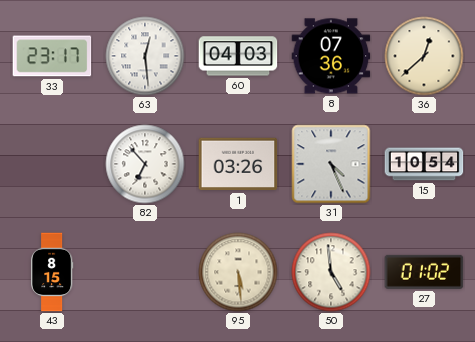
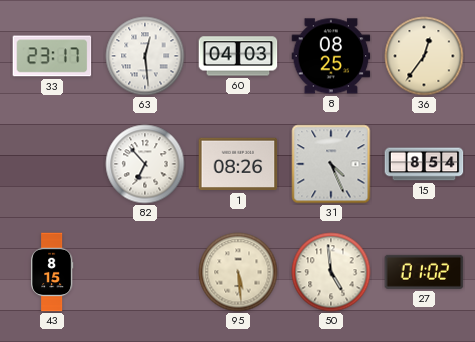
8: 07:36 -> 08:25
36: 12:38 -> 12:36
1: 03:26 -> 08:26
15: 10:54 -> 8:54
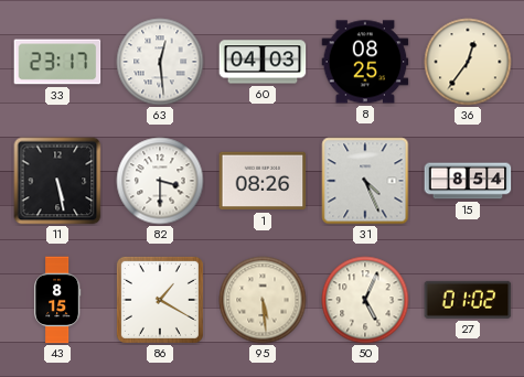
11: none -> 5:28
82: 6:53 -> 3:30
86: none -> 1:20
50: 4:59 -> 5:04
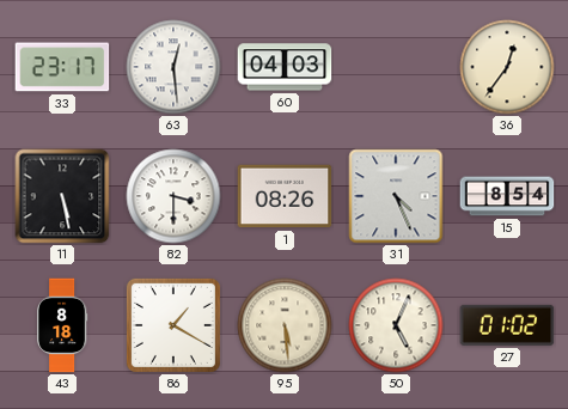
8: 08:25 -> none
43: 8:15 -> 8:18
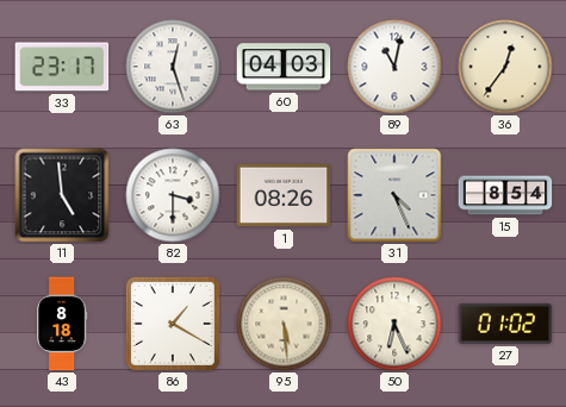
63: 12:29 -> 12:27
89: none -> 11:02
11: 5:28 -> 4:59
50: 5:04 -> 6:26
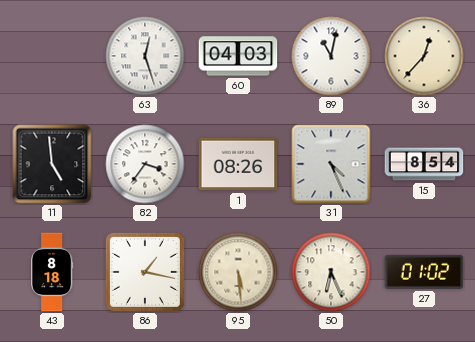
33: 23:17 -> none
36: 12:36 -> 12:37
82: 3:30 -> 3:36
86: 1:20 -> 1:17
